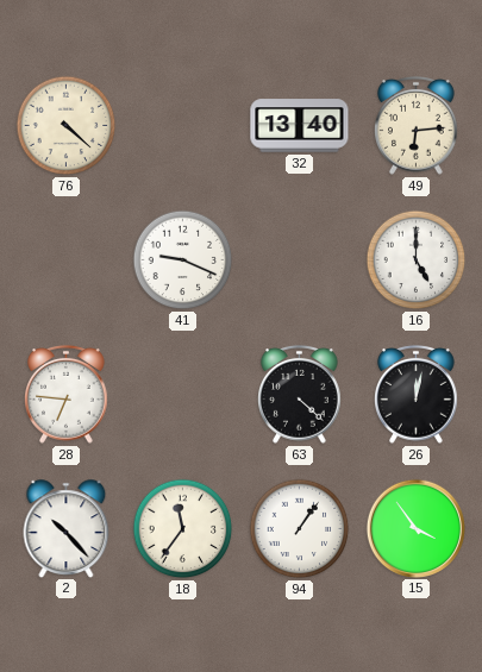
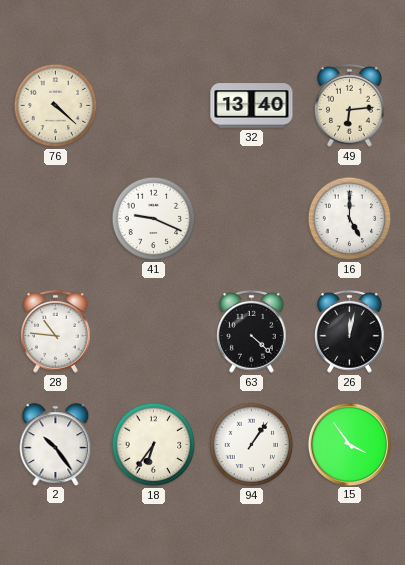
28: 6:46 -> 10:46
2: 10:23 -> 10:24
18: 11:36 -> 6:36
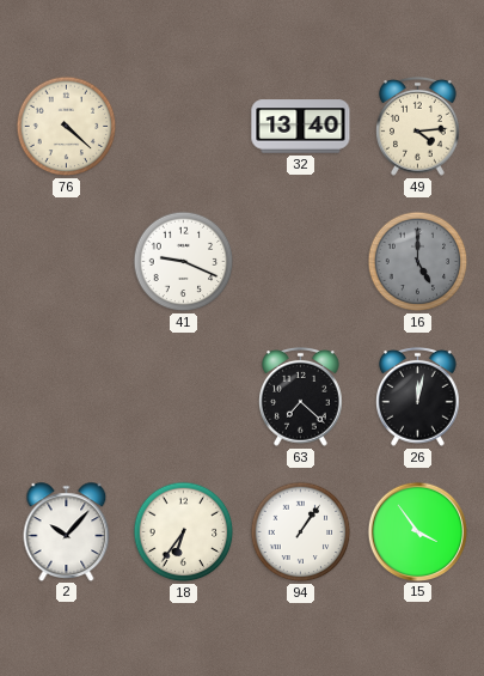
49: 6:14 -> 4:14
16 dial: white -> grey
28: 10:46 -> none
63: 4:22 -> 7:22
2: 10:24 -> 10:07
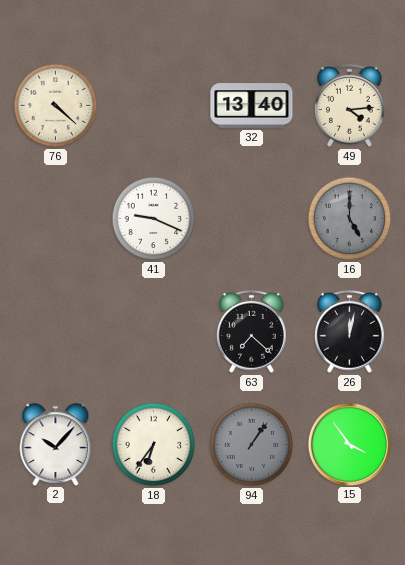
94 dial: white -> grey
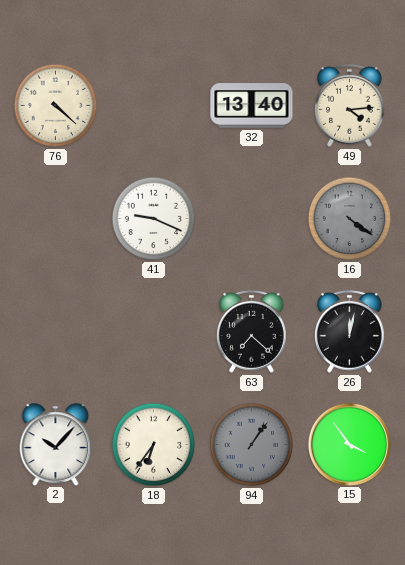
16: 5:00 -> 4:21
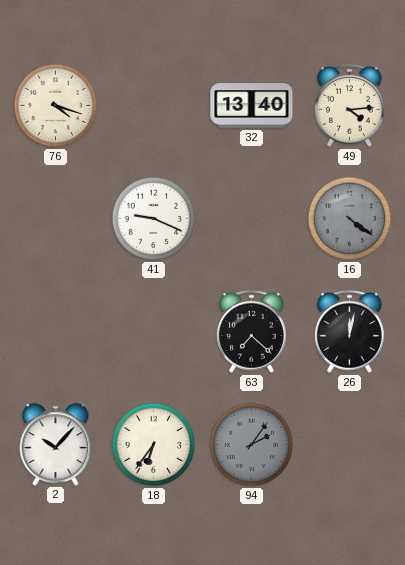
76: 4:22 -> 4:18
94: 1:06 -> 2:06
15: 3:54 -> none
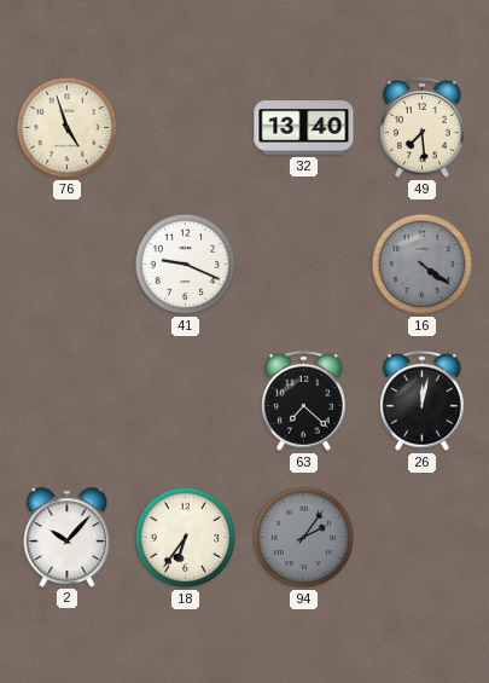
76: 4:18 -> 4:57
49: 4:14 -> 7:29
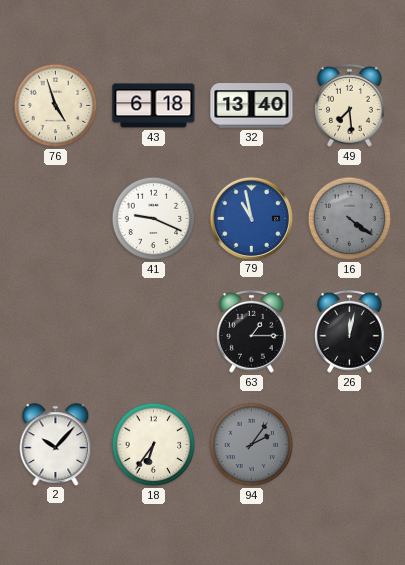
43: none -> 6:18
79: none -> 10:58
63: 7:22 -> 1:15
